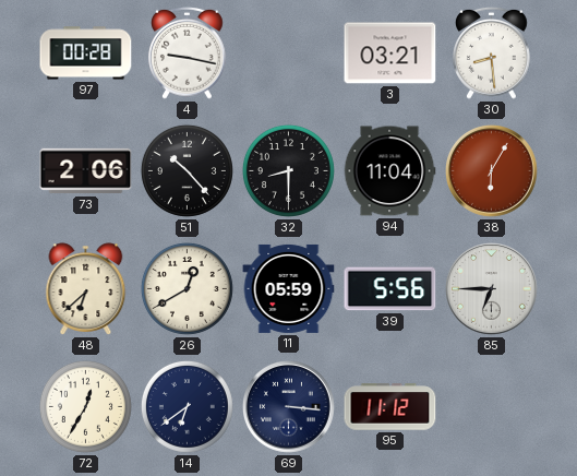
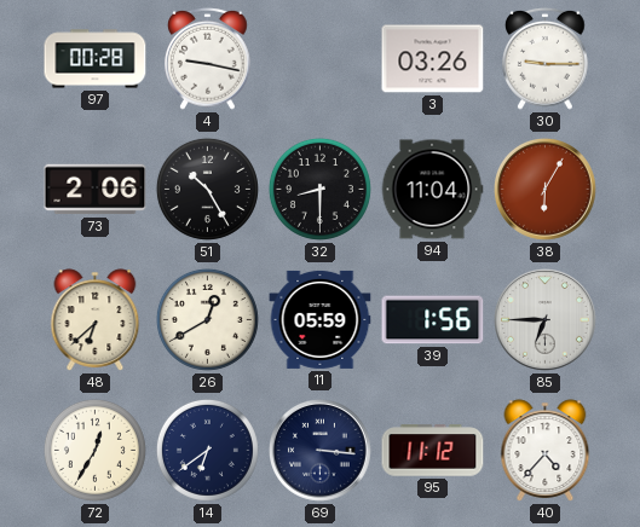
3: 03:21 -> 03:26
30: 8:29 -> 9:15
51: 10:23 -> 10:25
39: 5:56 -> 1:56
40: none -> 4:37
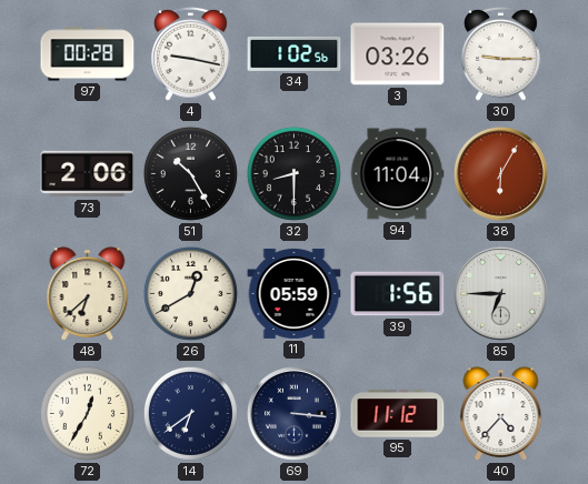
34: none -> 1:02
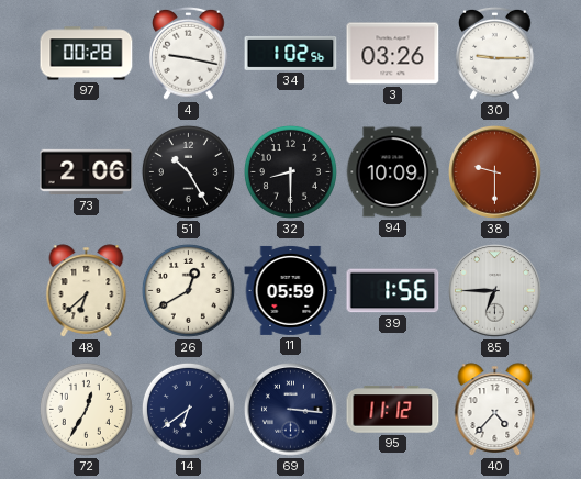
94: 11:04 -> 10:09
38: 6:05 -> 9:30
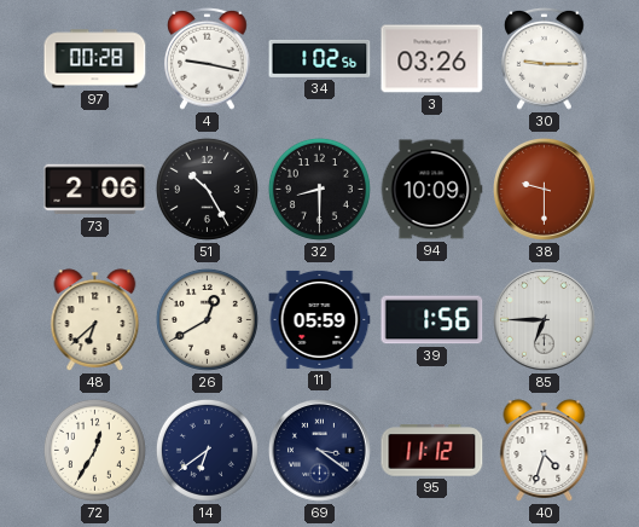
69: 3:16 -> 3:21
40: 4:37 -> 4:33
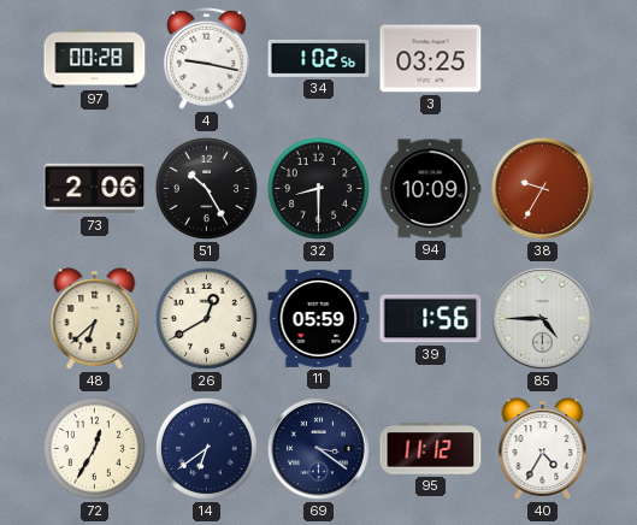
3: 03:26 -> 03:25
30: 9:15 -> none
38: 9:30 -> 9:35
85: 6:45 -> 4:45
40: 4:33 -> 4:35
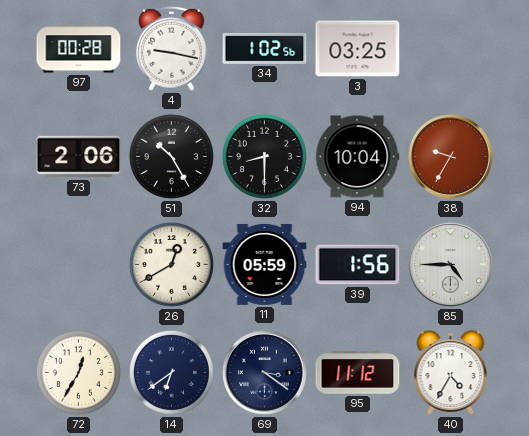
94: 10:09 -> 10:04
48: 6:38 -> none
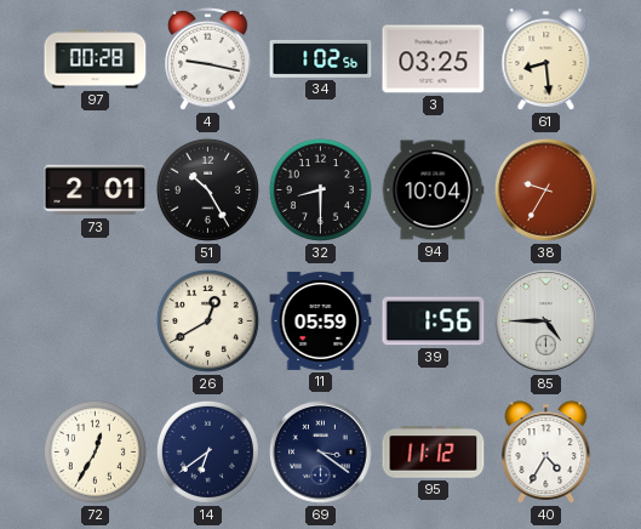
61: none -> 8:29
73: 2:06 -> 2:01
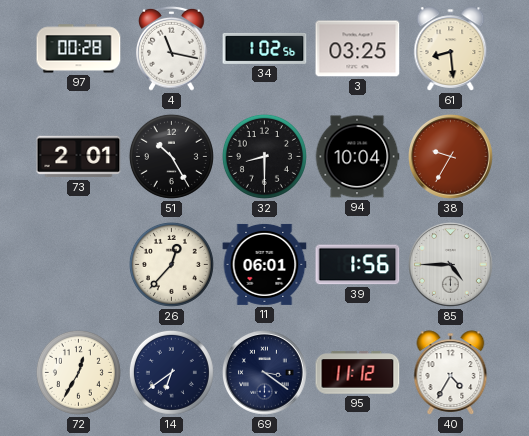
4: 9:17 -> 11:17
26: 12:40 -> 12:37
11: 05:59 -> 06:01
